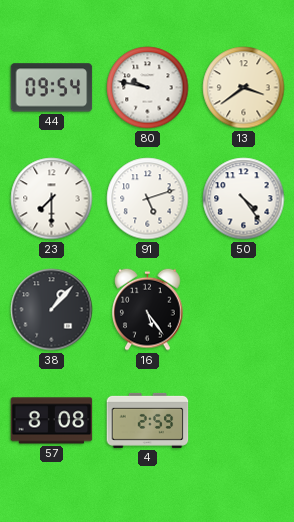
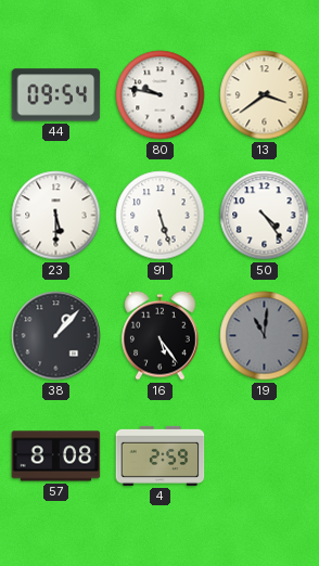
23: 7:30 -> 5:30
91: 5:12 -> 5:27
19: none -> 11:01
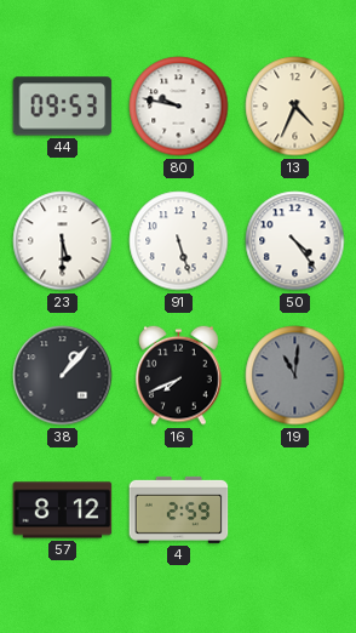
44: 09:54 -> 09:53
13: 3:39 -> 4:34
16: 5:24 -> 7:41
57: 8:08 -> 8:12
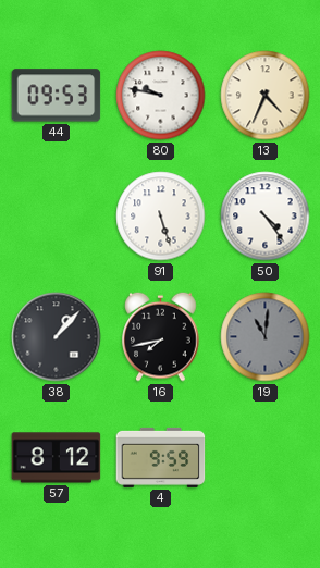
23: 5:30 -> none
16: 7:41 -> 7:43
4: 2:59 -> 9:59
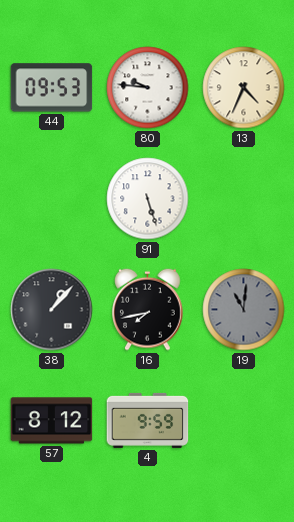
80: 9:47 -> 9:46
50: 4:24 -> none
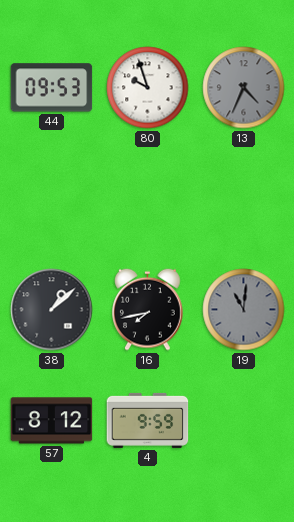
80: 9:46 -> 9:57
13 dial: cream -> grey
91: 5:27 -> none
38: 1:07 -> 1:08
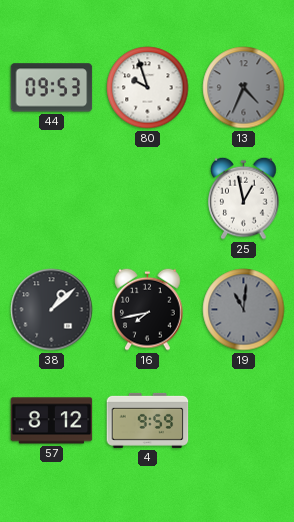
25: none -> 12:58
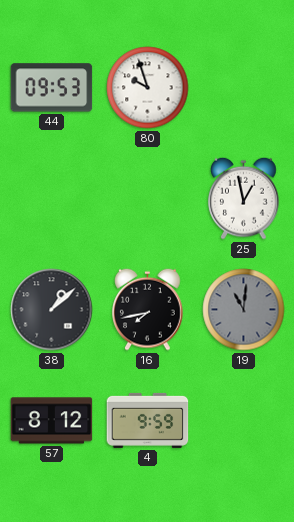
13: 4:34 -> none
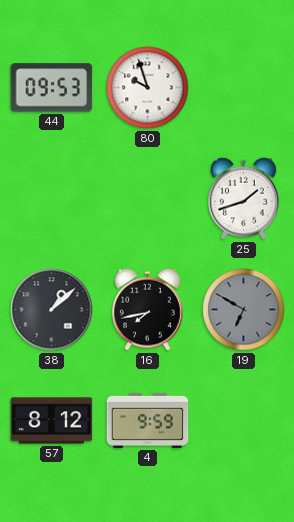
25: 12:58 -> 1:42
19: 11:01 -> 6:50
